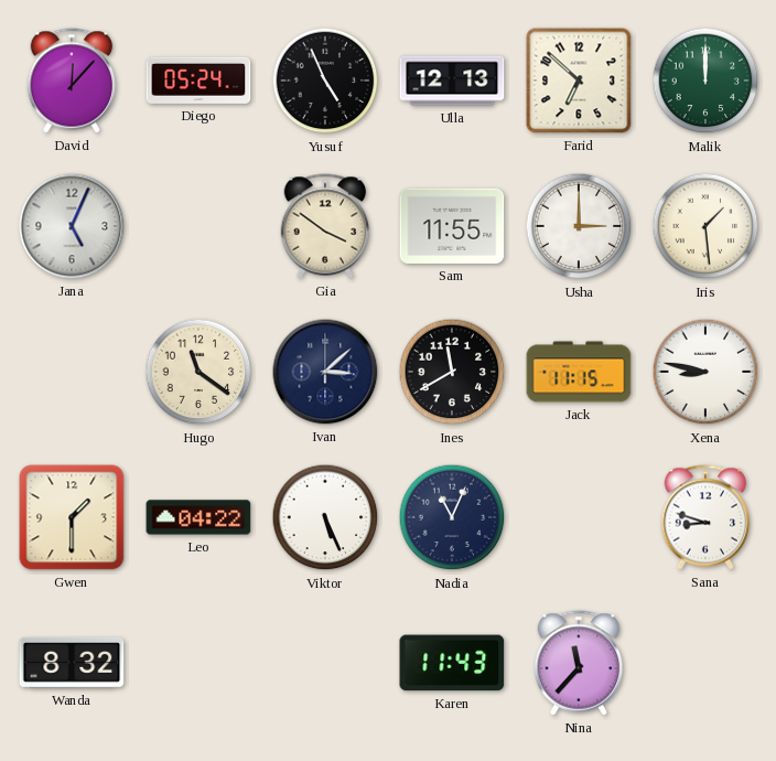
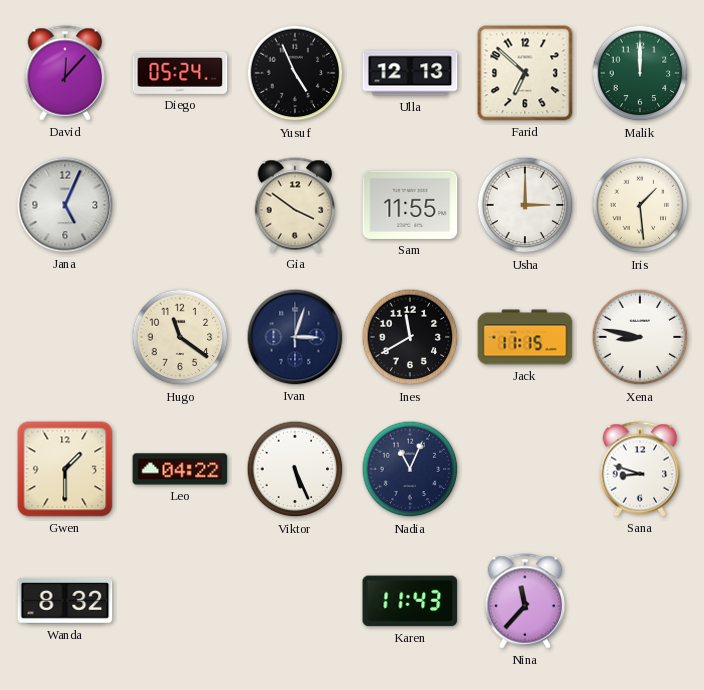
Ivan: 3:08 -> 3:03
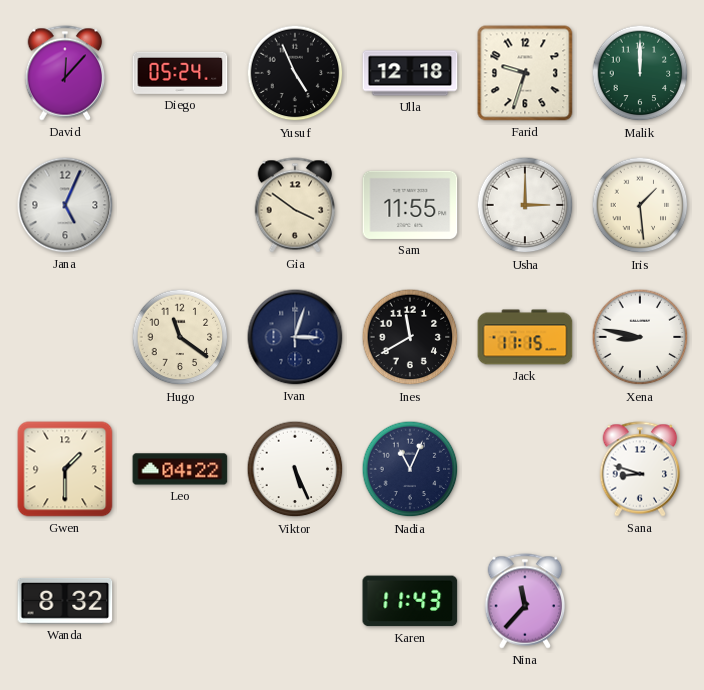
Ulla: 12:13 -> 12:18
Farid: 6:52 -> 9:33
